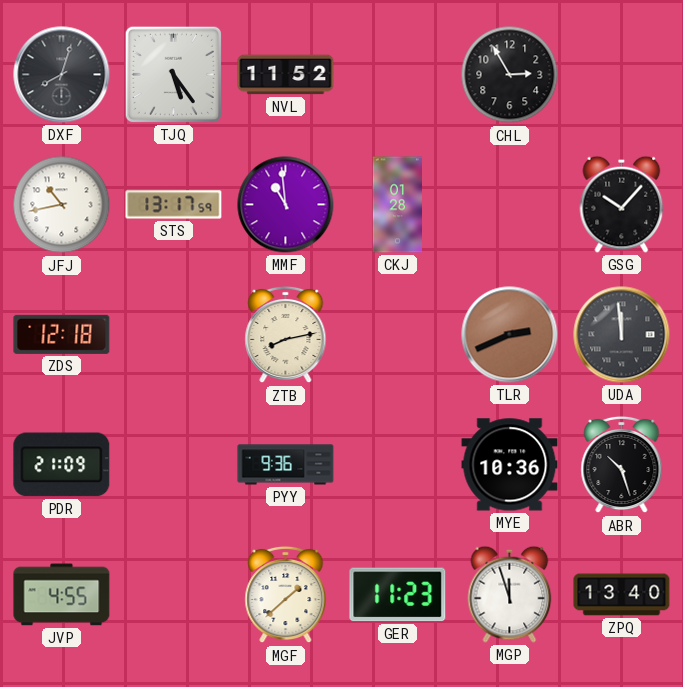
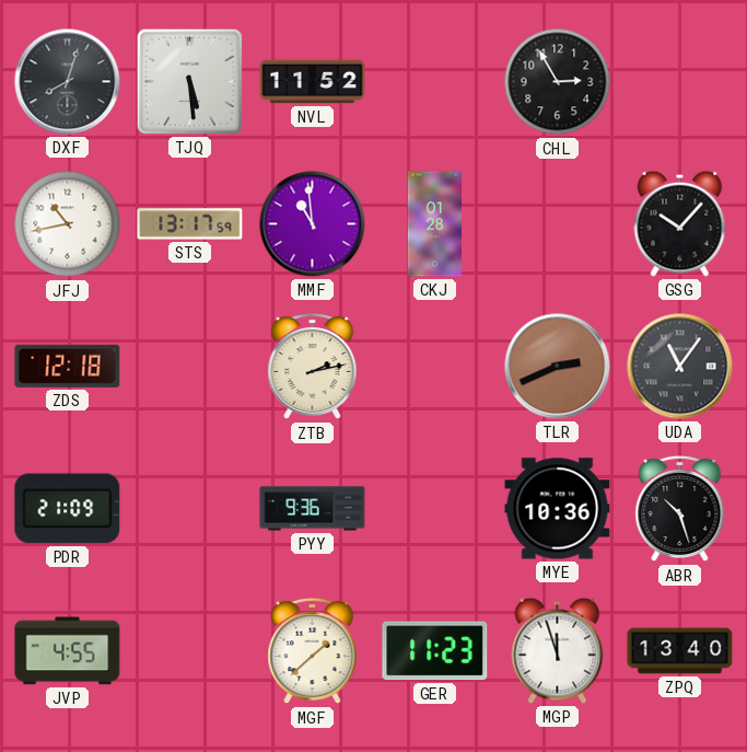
TJQ: 5:24 -> 5:29
ZTB: 8:13 -> 2:13
UDA: 11:59 -> 11:06
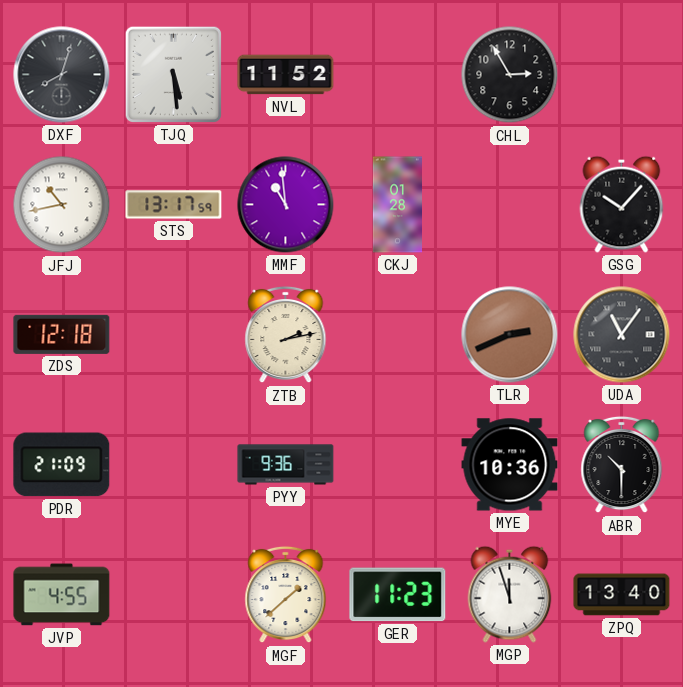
ABR: 10:27 -> 10:30
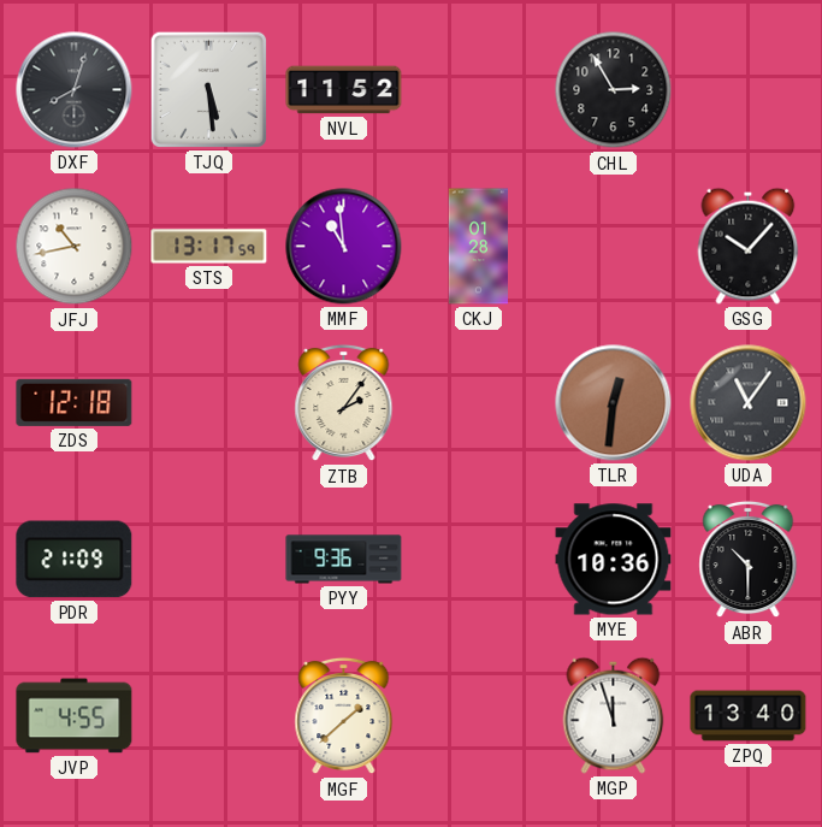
ZTB: 2:13 -> 2:06
TLR: 2:41 -> 12:31
GER: 11:23 -> none
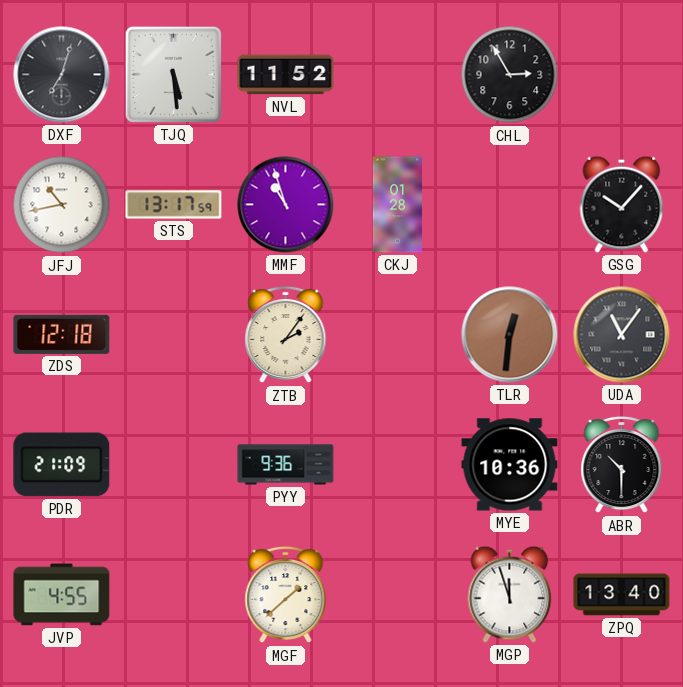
DXF: 8:03 -> 7:03
MMF: 10:59 -> 10:57
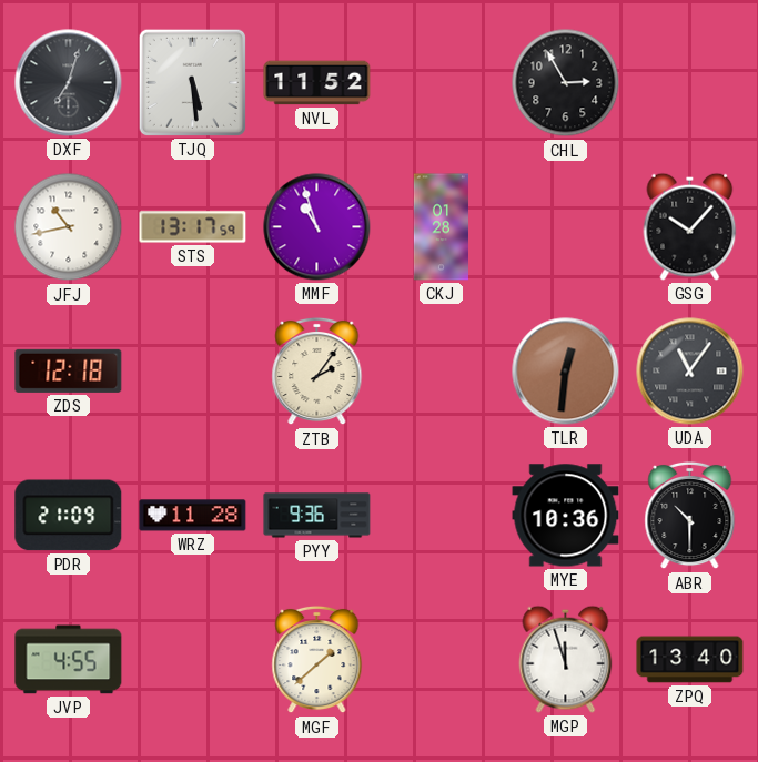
WRZ: none -> 11:28
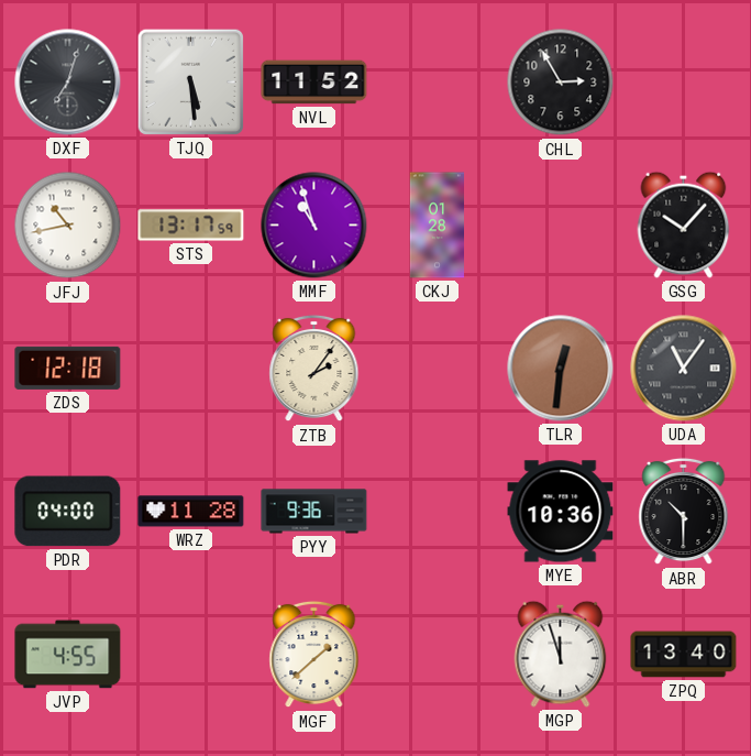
PDR: 21:09 -> 04:00
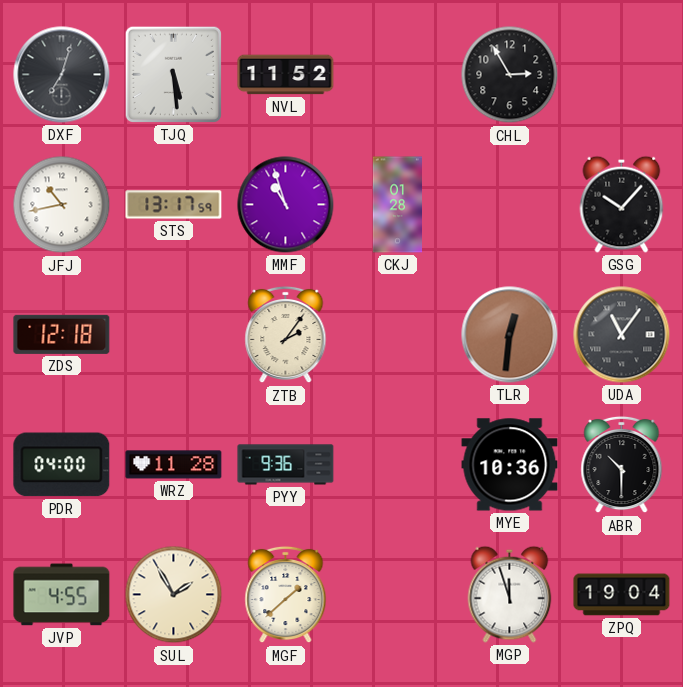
SUL: none -> 1:55
ZPQ: 13:40 -> 19:04
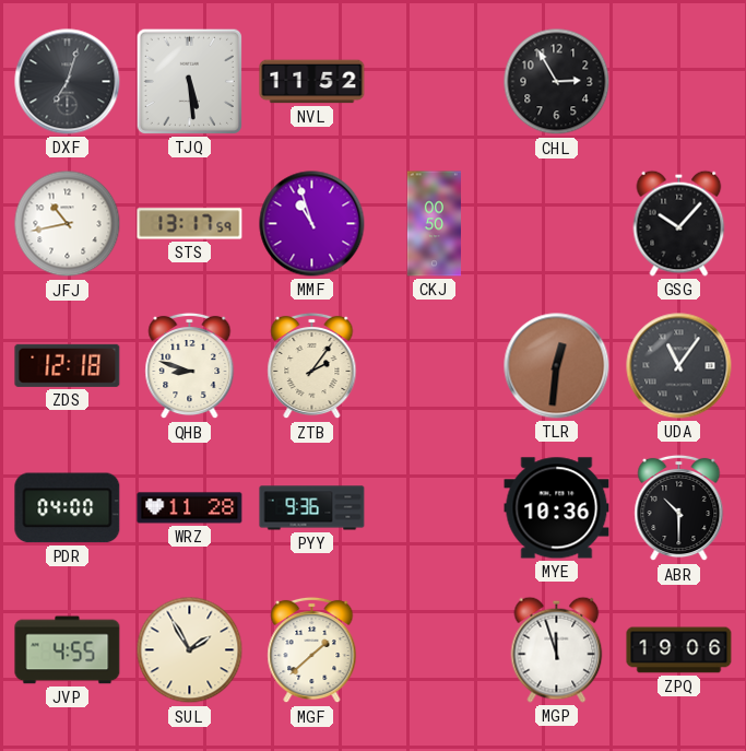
CKJ: 01:28 -> 00:50
QHB: none -> 8:48
ZPQ: 19:04 -> 19:06
